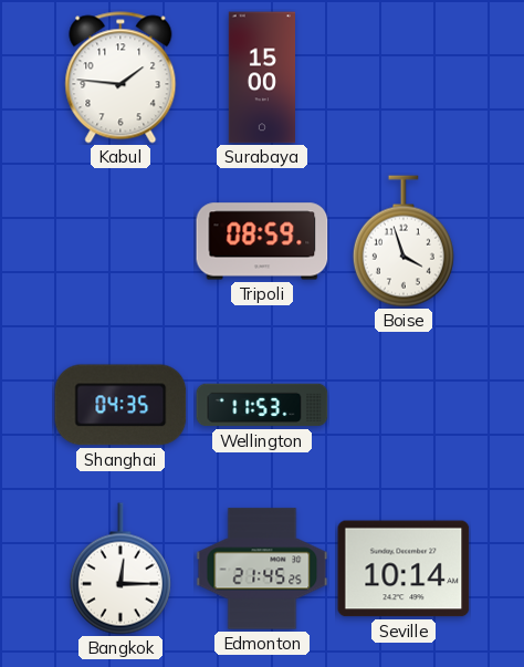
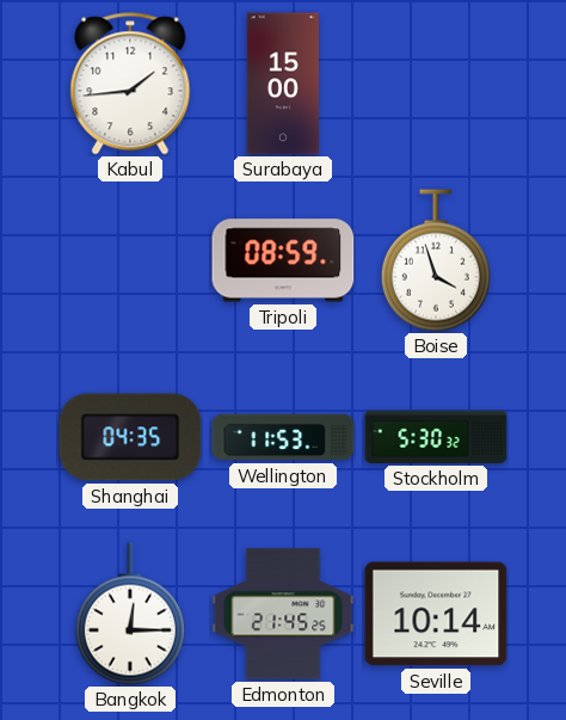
Kabul: 1:46 -> 1:44
Stockholm: none -> 5:30
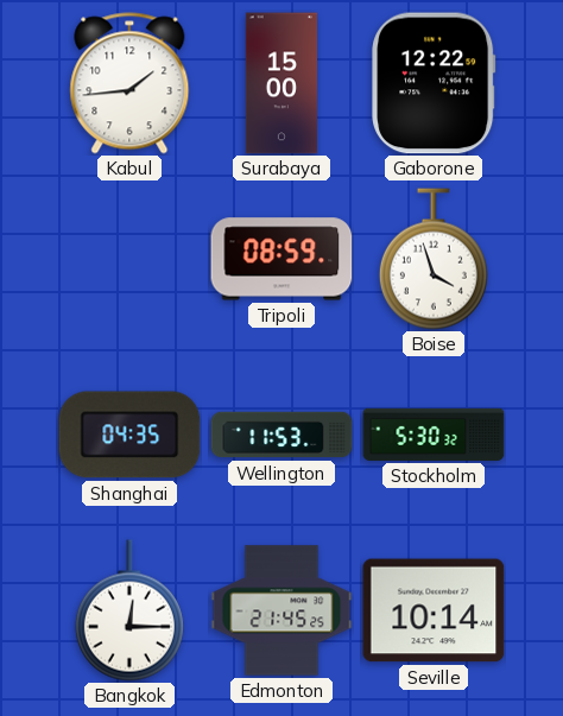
Gaborone: none -> 12:22
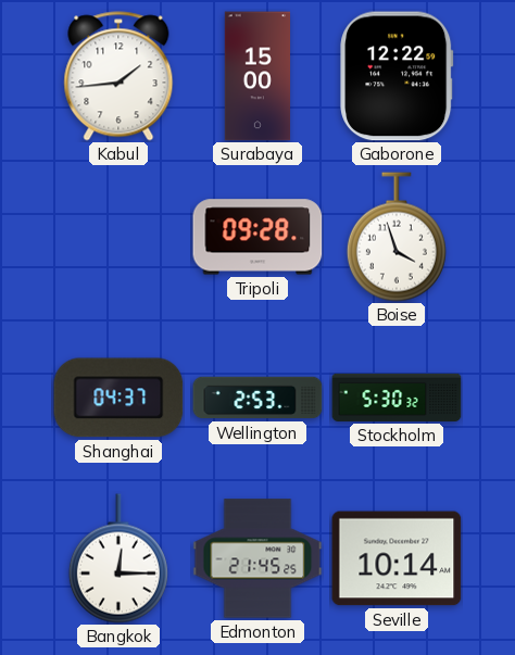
Tripoli: 08:59 -> 09:28
Shanghai: 04:35 -> 04:37
Wellington: 11:53 -> 2:53
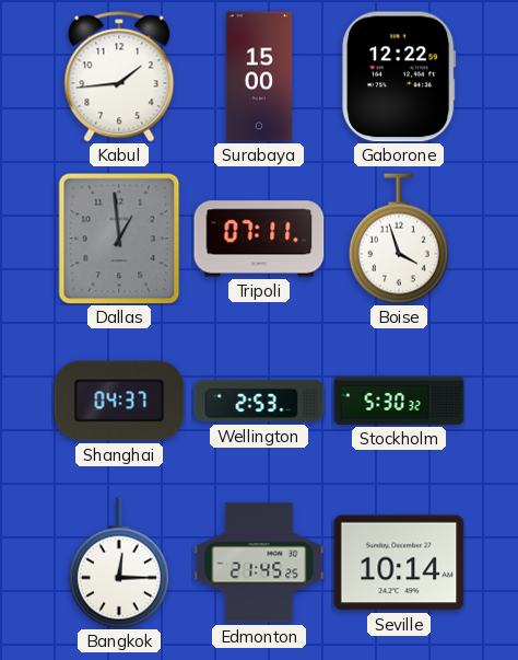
Dallas: none -> 12:59
Tripoli: 09:28 -> 07:11
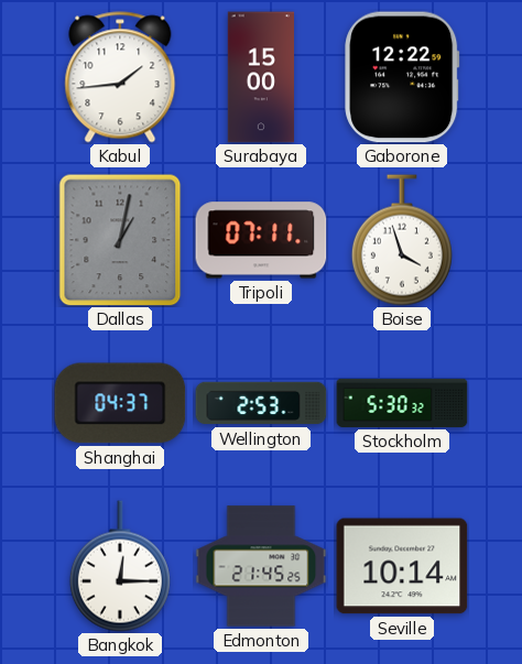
Dallas: 12:59 -> 1:02
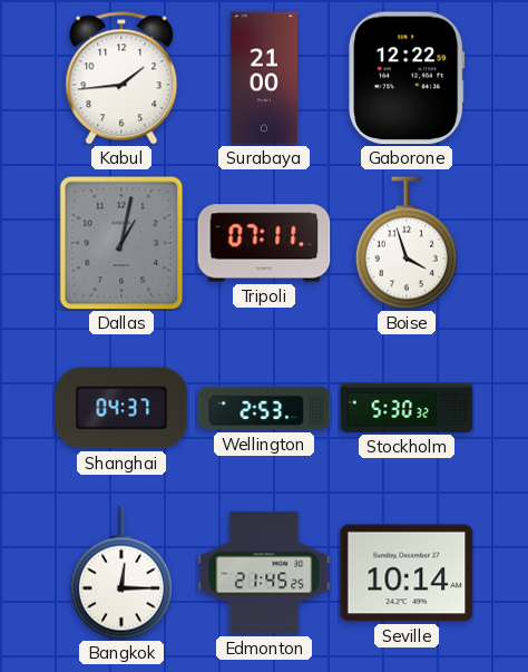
Surabaya: 15:00 -> 21:00
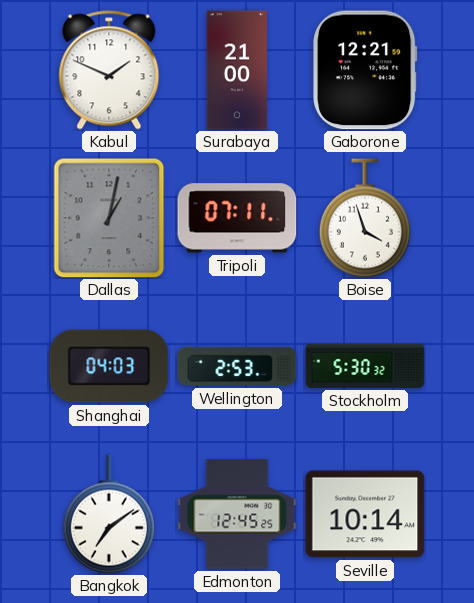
Kabul: 1:44 -> 1:49
Gaborone: 12:22 -> 12:21
Shanghai: 04:37 -> 04:03
Bangkok: 12:15 -> 7:09
Edmonton: 21:45 -> 12:45
